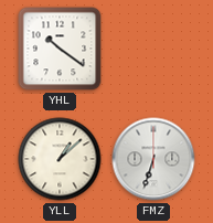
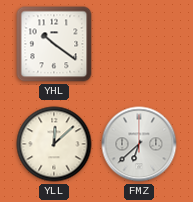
YLL: 1:08 -> 12:08
FMZ: 6:33 -> 6:38
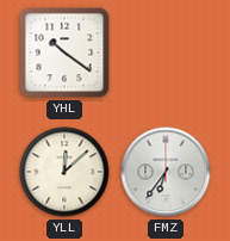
FMZ: 6:38 -> 6:36
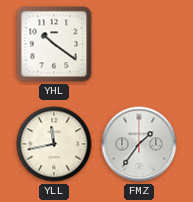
YLL: 12:08 -> 11:43
FMZ: 6:36 -> 1:36
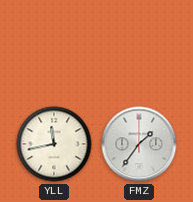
YHL: 10:21 -> none
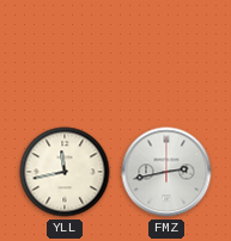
FMZ: 1:36 -> 2:43
